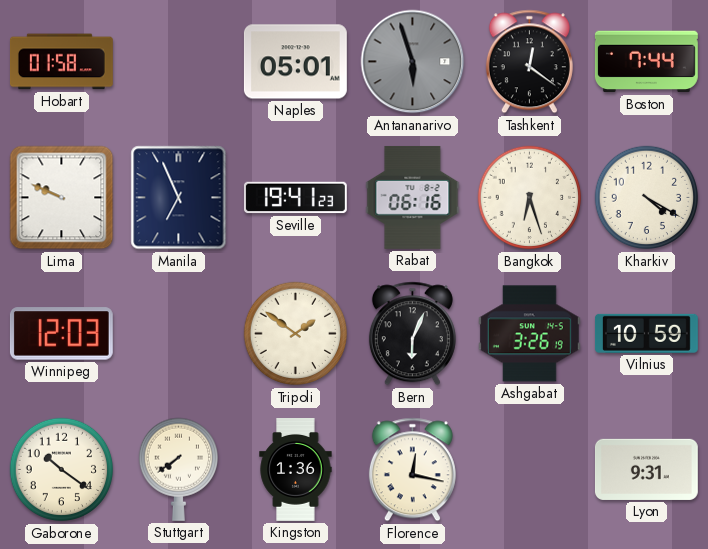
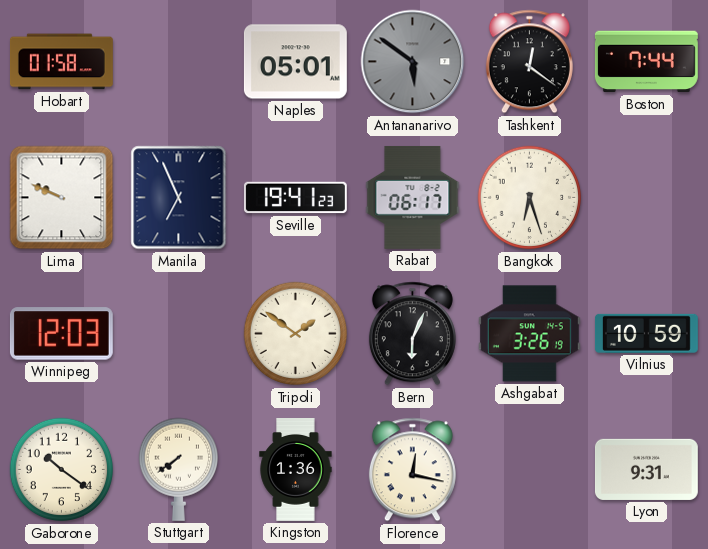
Antananarivo: 5:57 -> 5:51
Rabat: 06:16 -> 06:17
Kharkiv: 4:20 -> none
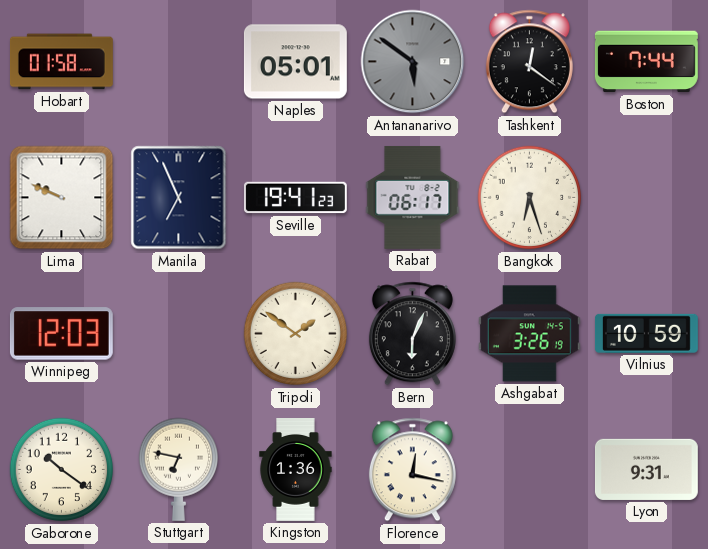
Stuttgart: 7:39 -> 6:47
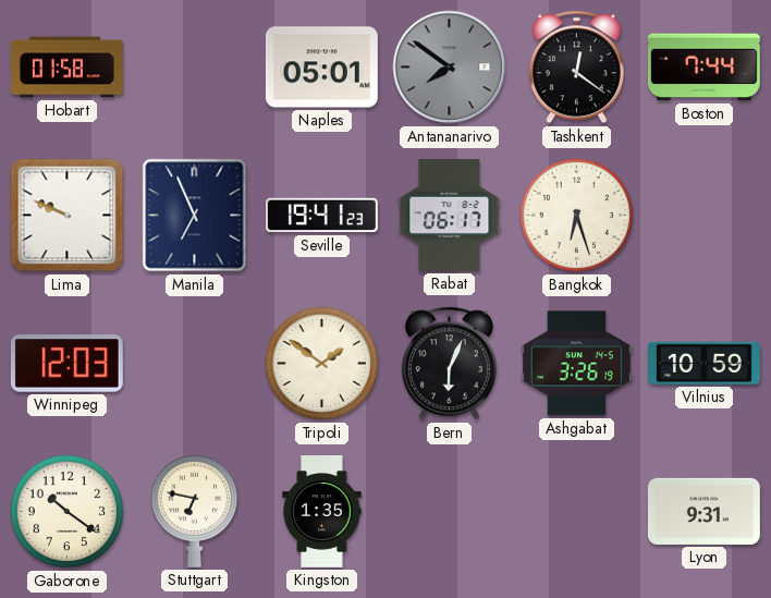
Antananarivo: 5:51 -> 7:51
Kingston: 1:36 -> 1:35
Florence: 12:17 -> none
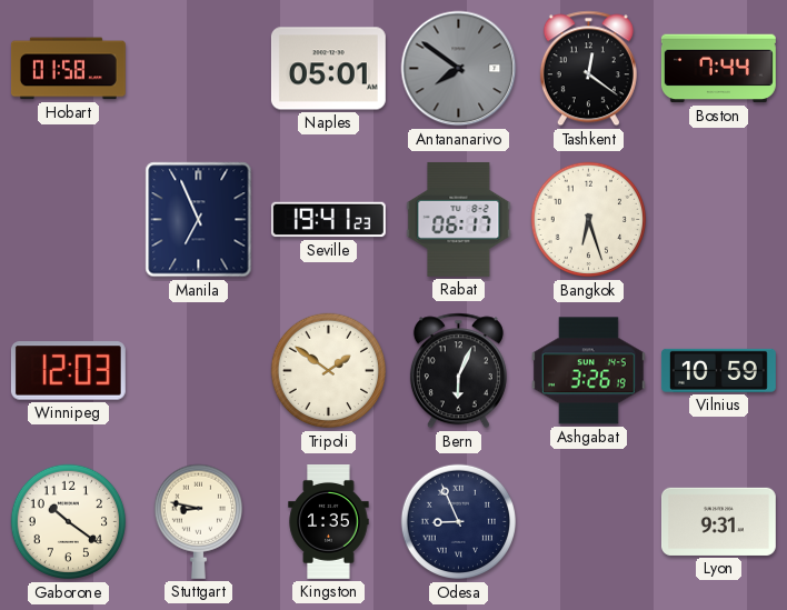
Lima: 9:49 -> none
Stuttgart: 6:47 -> 8:47
Odesa: none -> 8:56
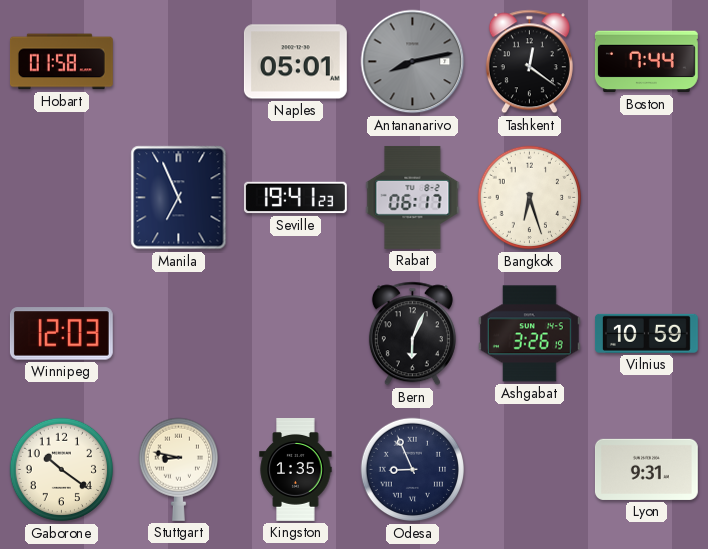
Antananarivo: 7:51 -> 8:13
Tripoli: 1:51 -> none
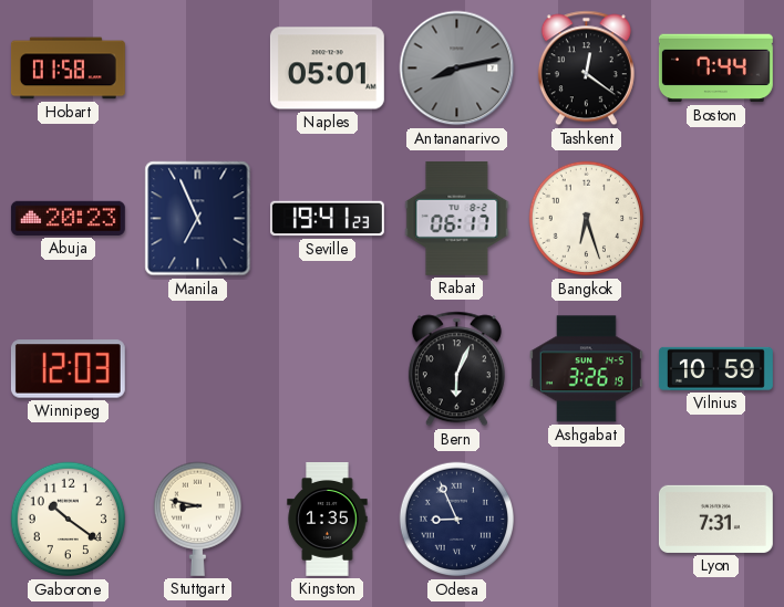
Abuja: none -> 20:23
Lyon: 9:31 -> 7:31
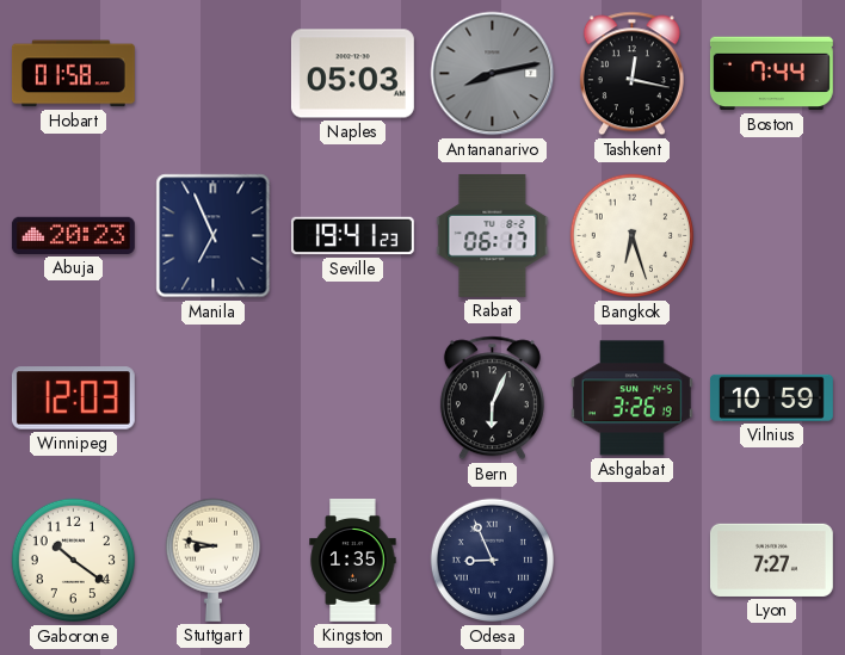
Naples: 05:01 -> 05:03
Tashkent: 12:21 -> 12:17
Lyon: 7:31 -> 7:27
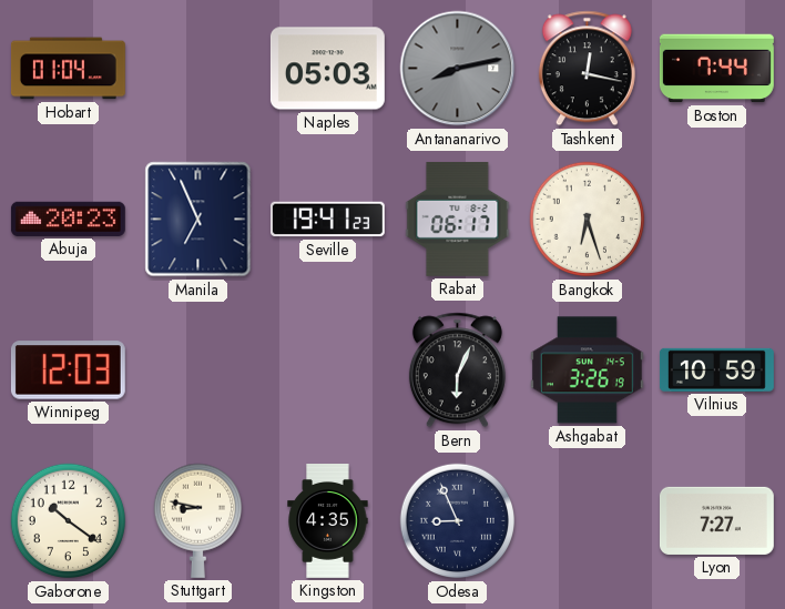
Hobart: 01:58 -> 01:04
Kingston: 1:35 -> 4:35
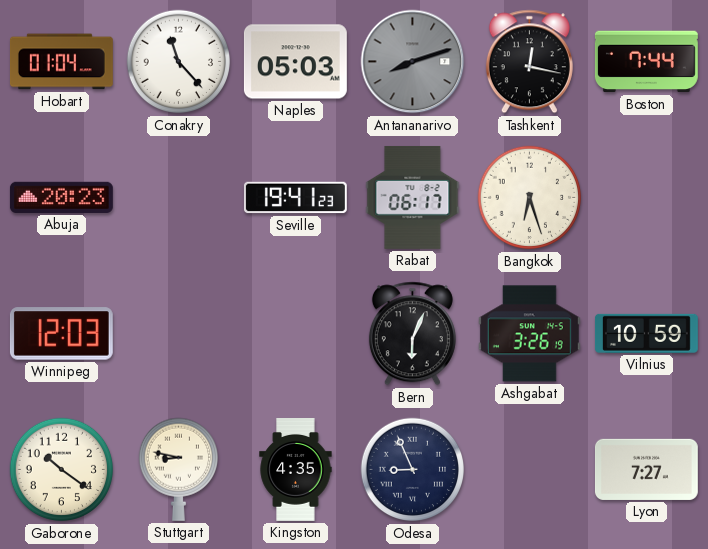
Conakry: none -> 11:23
Antananarivo: 8:13 -> 8:12
Manila: 6:56 -> none
